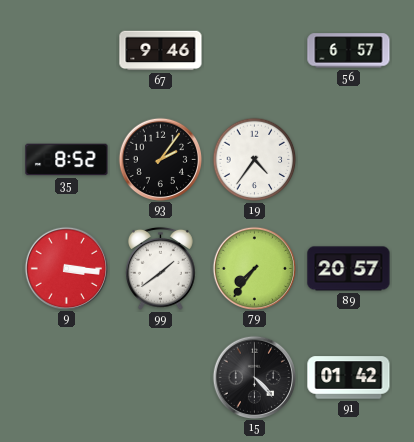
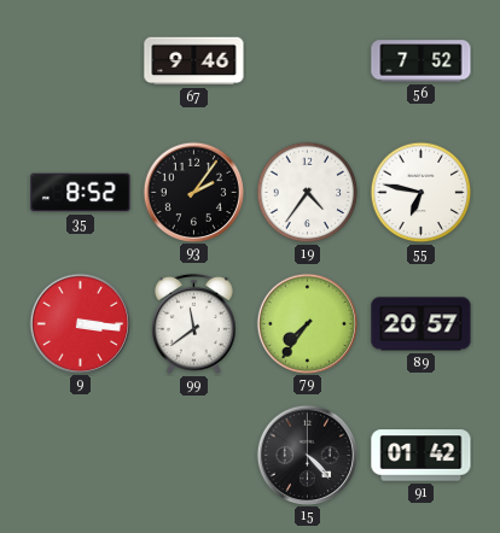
56: 6:57 -> 7:52
55: none -> 6:47
99: 1:39 -> 11:39
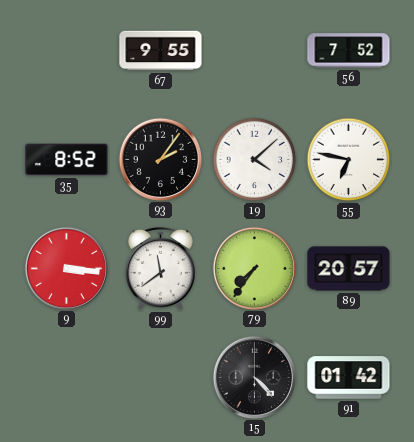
67: 9:46 -> 9:55
19: 4:36 -> 4:08
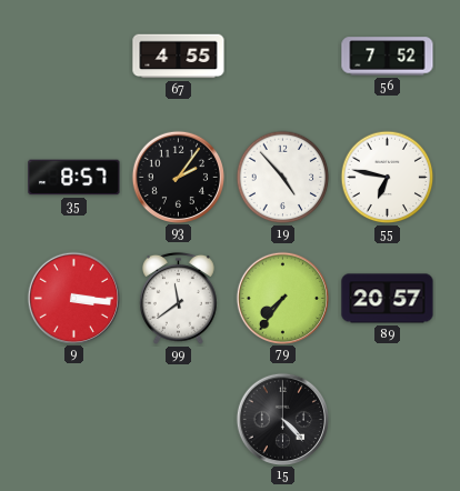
67: 9:55 -> 4:55
35: 8:52 -> 8:57
19: 4:08 -> 4:53
91: 01:42 -> none
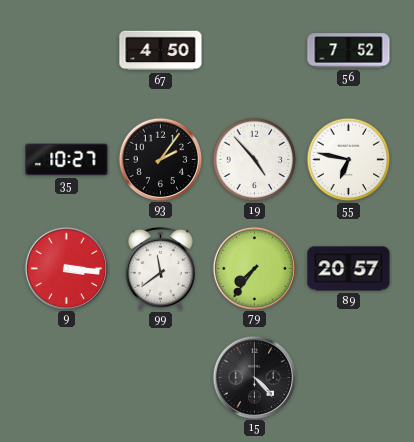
67: 4:55 -> 4:50
35: 8:57 -> 10:27
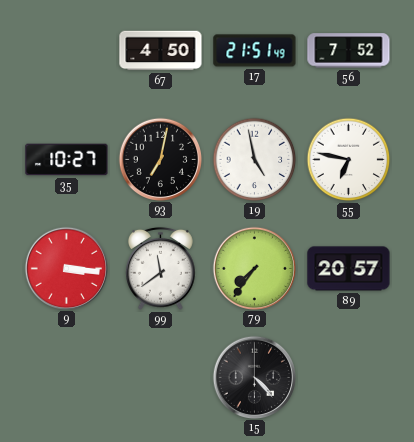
17: none -> 21:51
93: 2:06 -> 7:02
19: 4:53 -> 4:58
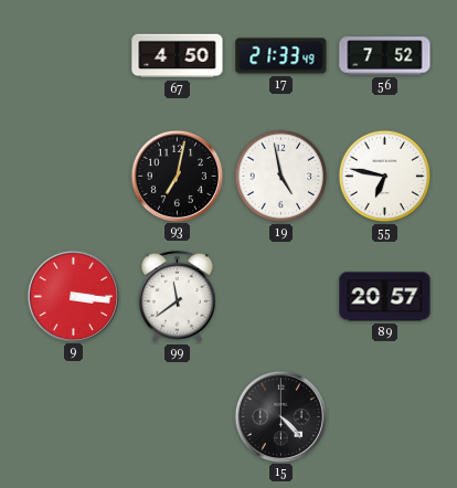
17: 21:51 -> 21:33
35: 10:27 -> none
79: 7:36 -> none
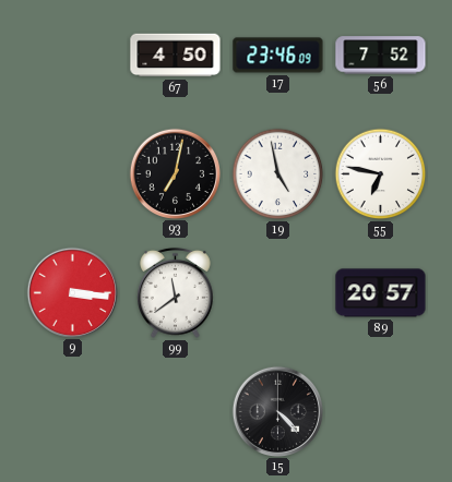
17: 21:33 -> 23:46
